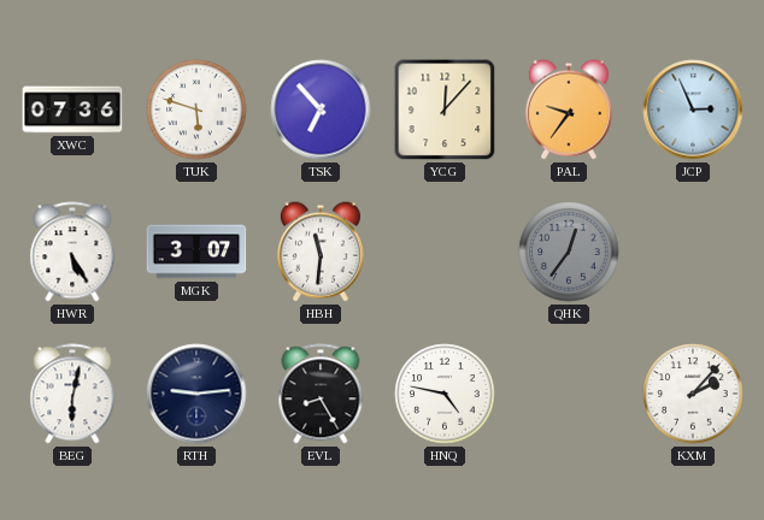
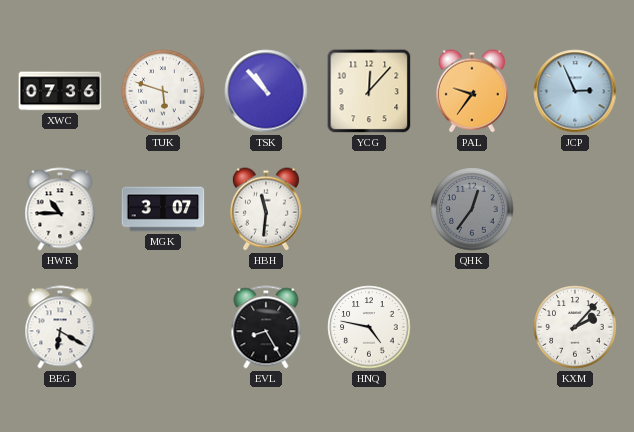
TSK: 6:53 -> 10:53
HWR: 5:25 -> 10:45
BEG: 6:02 -> 6:20
RTH: 9:14 -> none
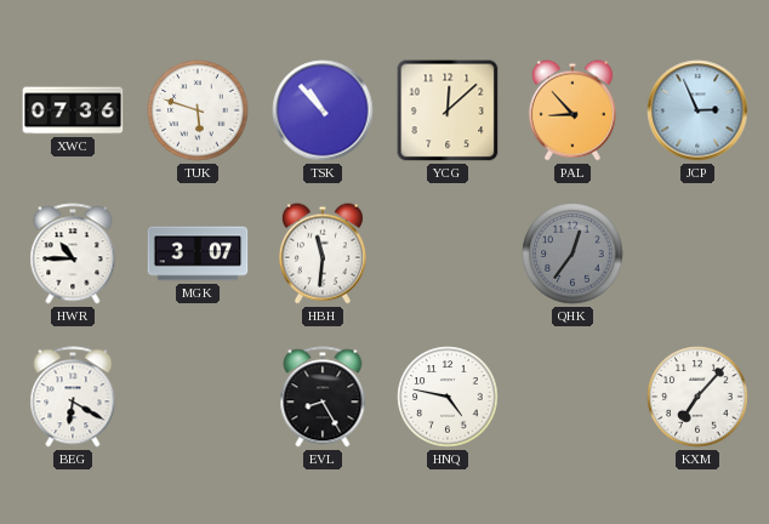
YCG: 12:07 -> 12:08
PAL: 9:36 -> 8:53
KXM: 2:07 -> 7:07
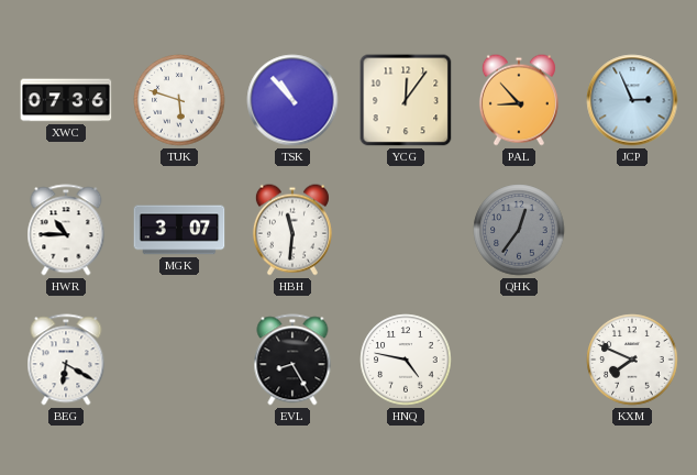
YCG: 12:08 -> 12:06
KXM: 7:07 -> 7:49
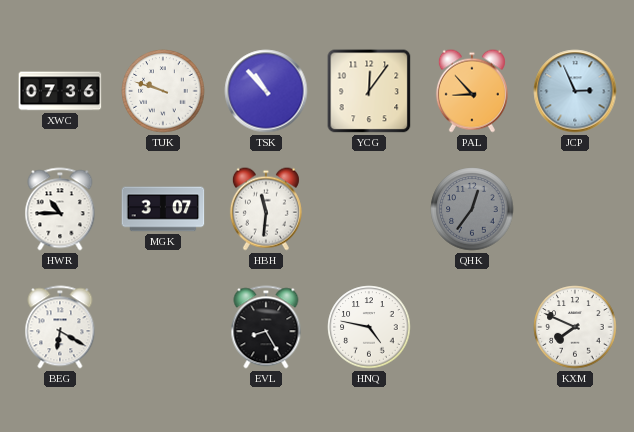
TUK: 5:48 -> 9:48
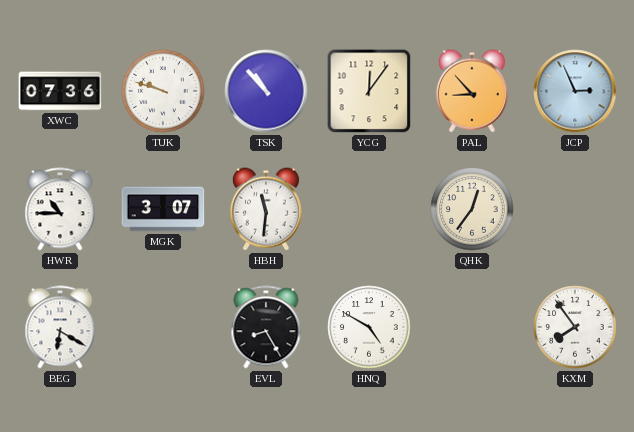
QHK dial: grey -> cream
HNQ: 4:47 -> 4:50
KXM: 7:49 -> 7:54
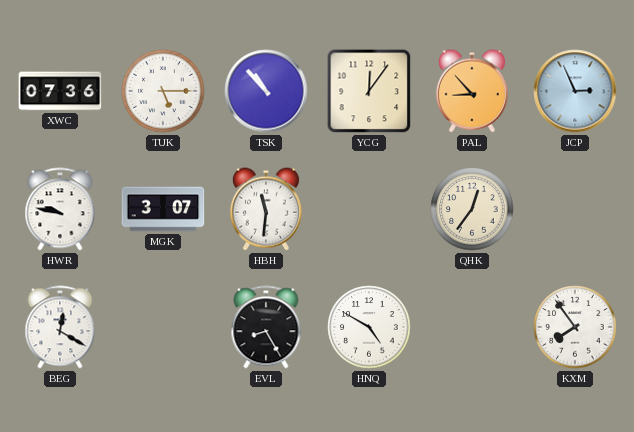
TUK: 9:48 -> 5:15
HWR: 10:45 -> 9:47
BEG: 6:20 -> 12:20
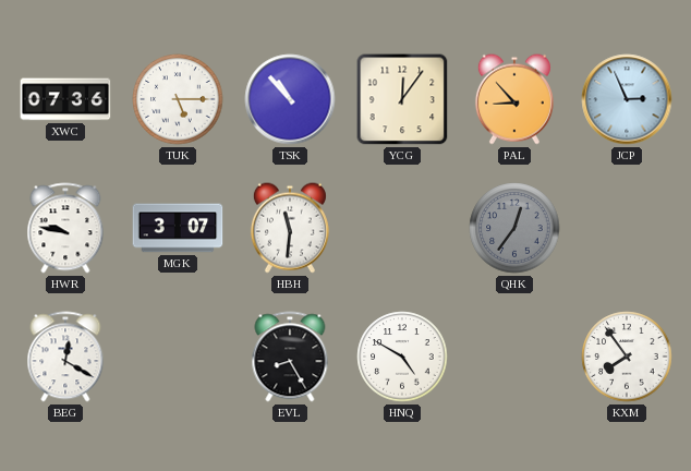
QHK dial: cream -> grey
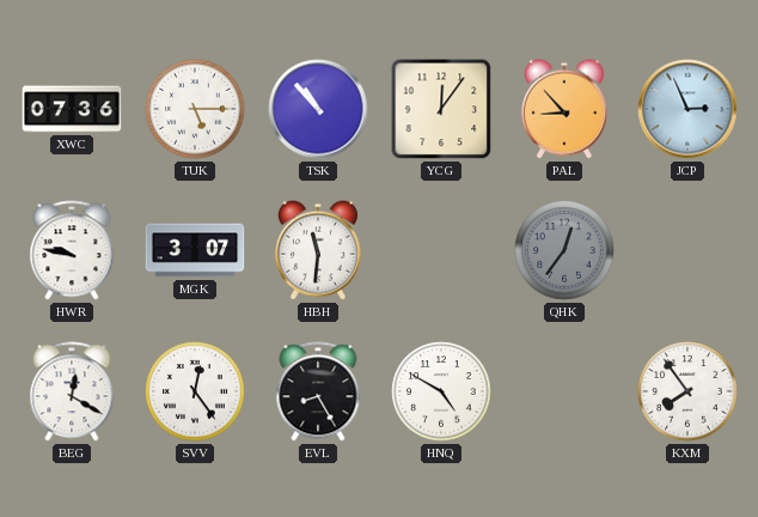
SVV: none -> 12:24
